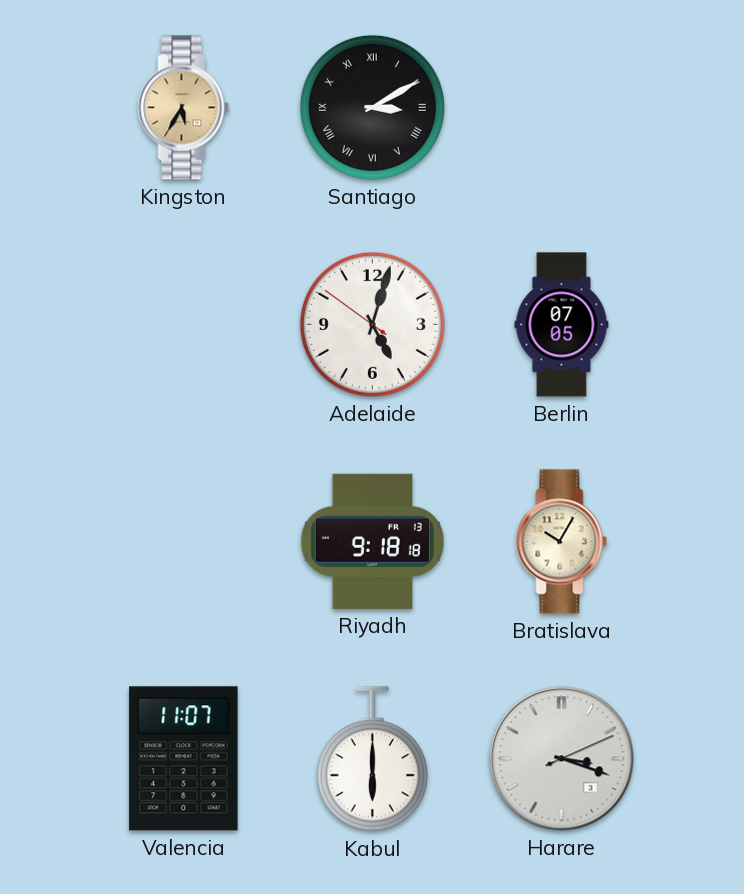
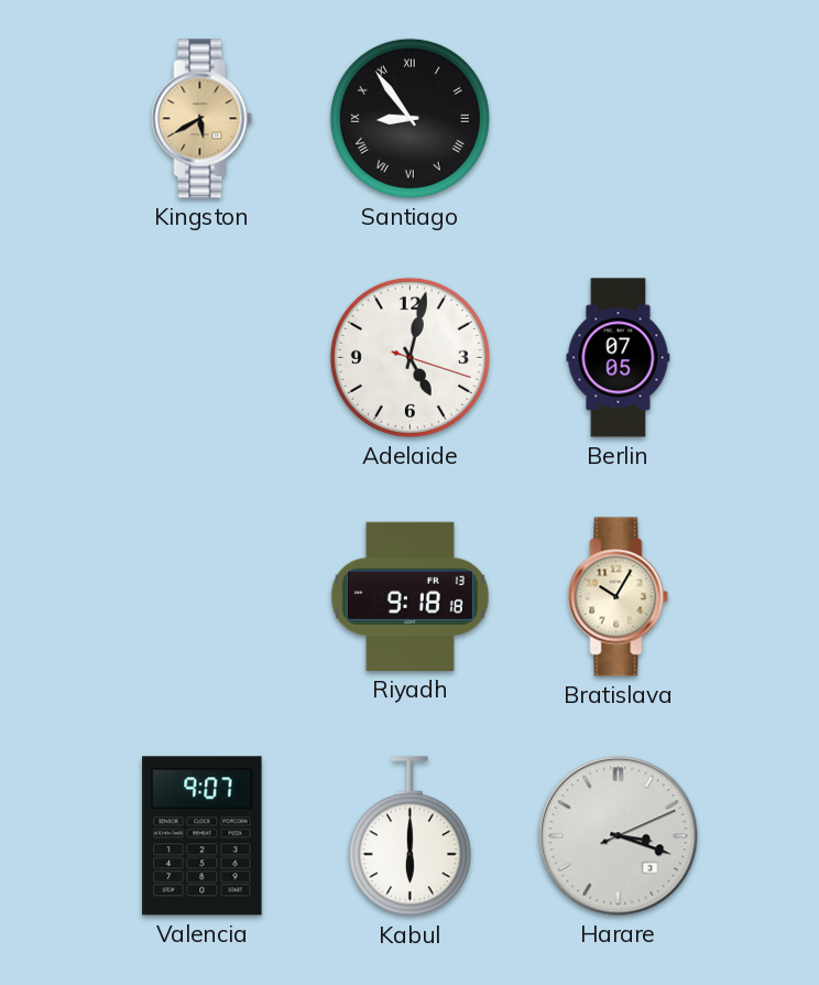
Kingston: 5:35 -> 5:40
Santiago: 3:10 -> 8:54
Adelaide: 5:02:51 -> 5:02:18
Valencia: 11:07 -> 9:07
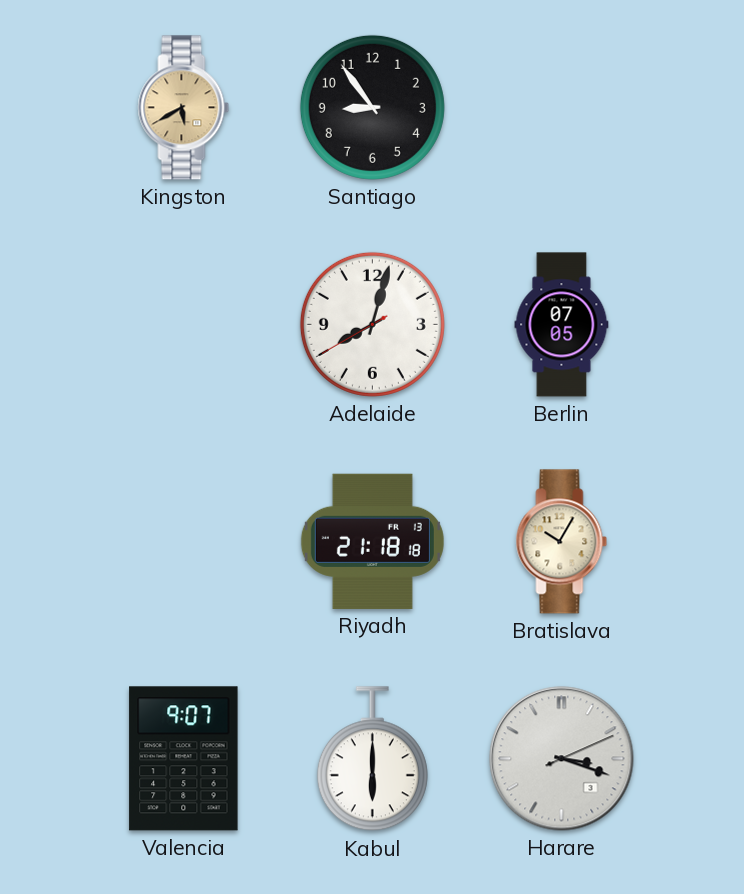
Santiago numerals: Roman -> Arabic
Adelaide: 5:02 -> 8:02
Riyadh: 9:18 -> 21:18
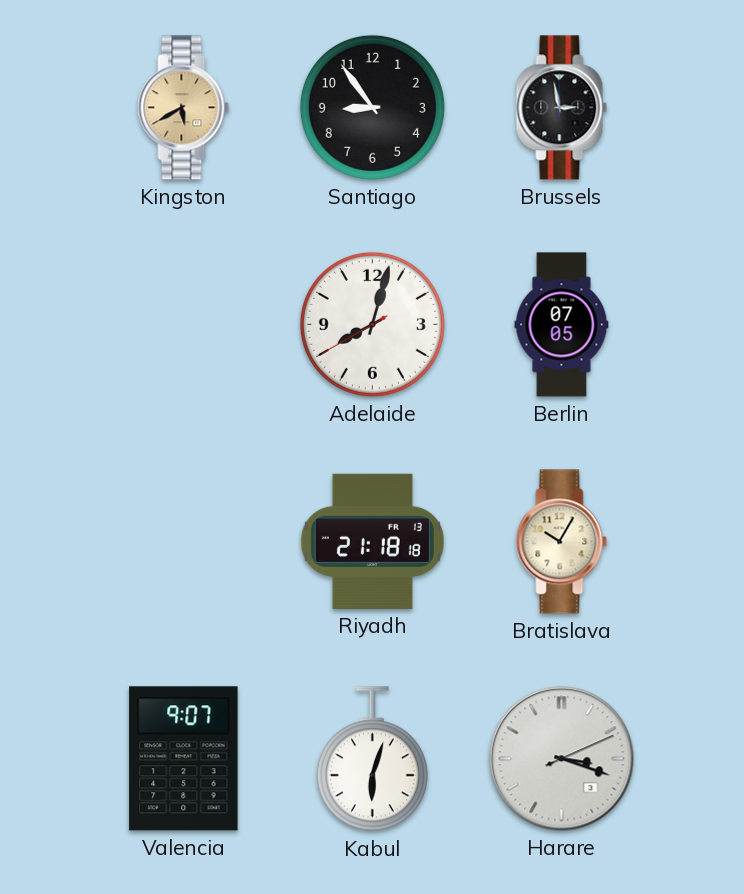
Brussels: none -> 2:58
Kabul: 6:00 -> 6:03
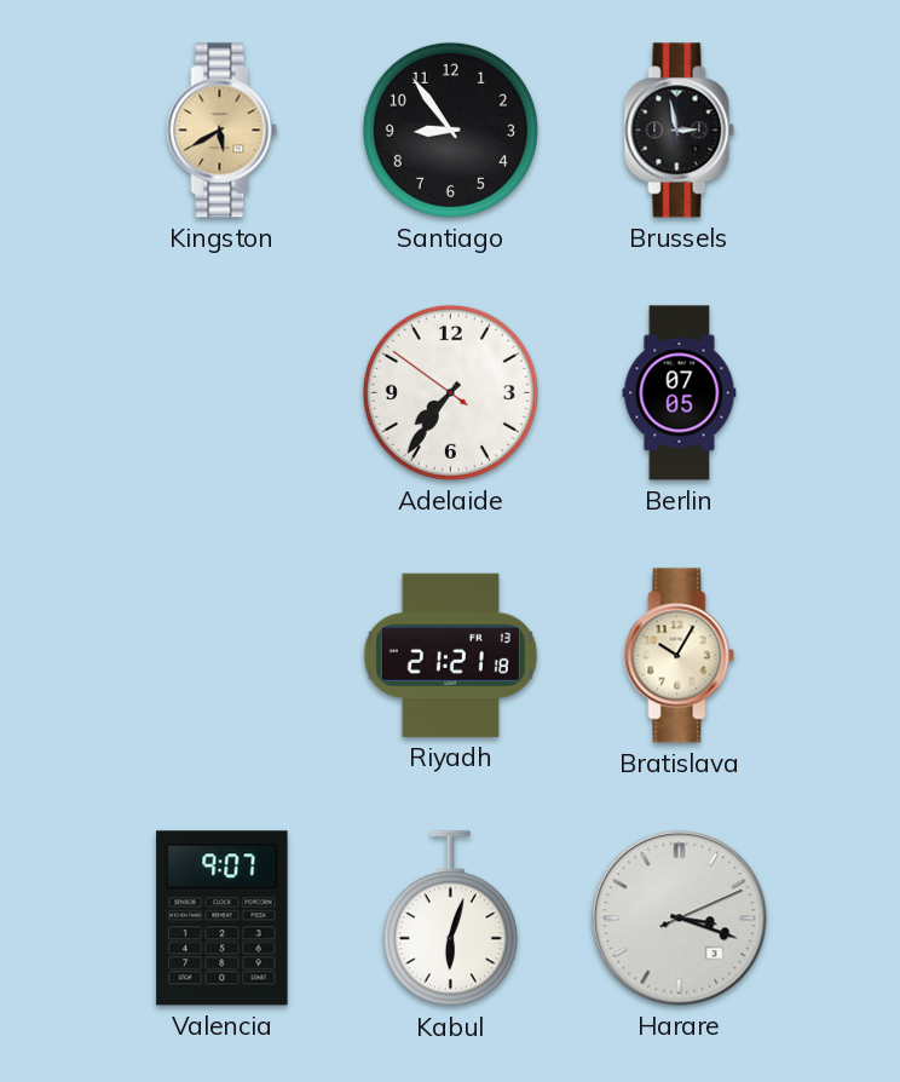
Adelaide: 8:02 -> 7:35
Riyadh: 21:18 -> 21:21
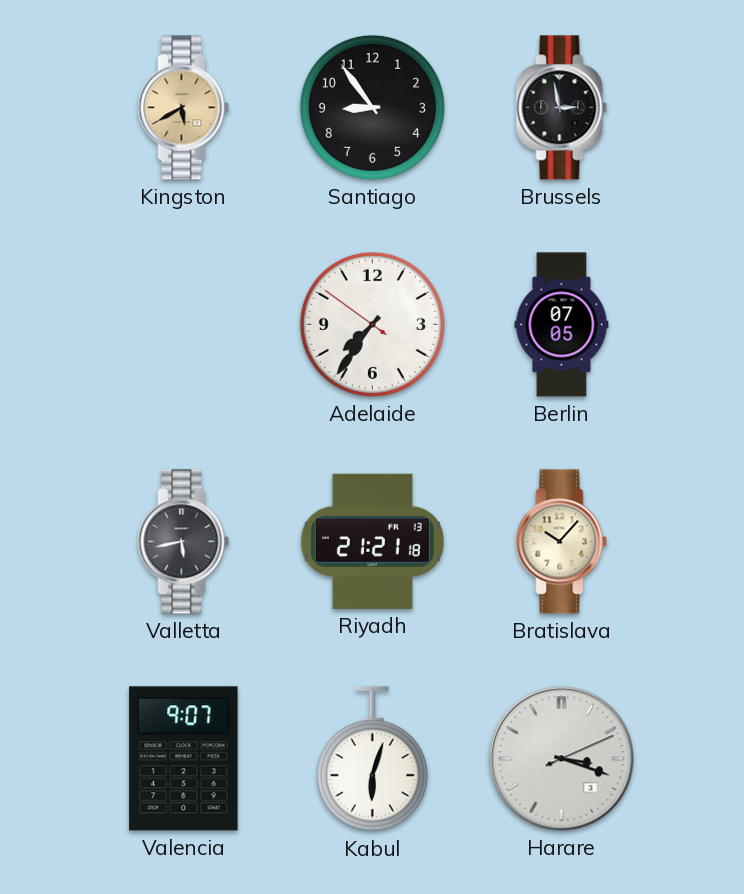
Valletta: none -> 5:43
Bratislava: 10:05 -> 10:07
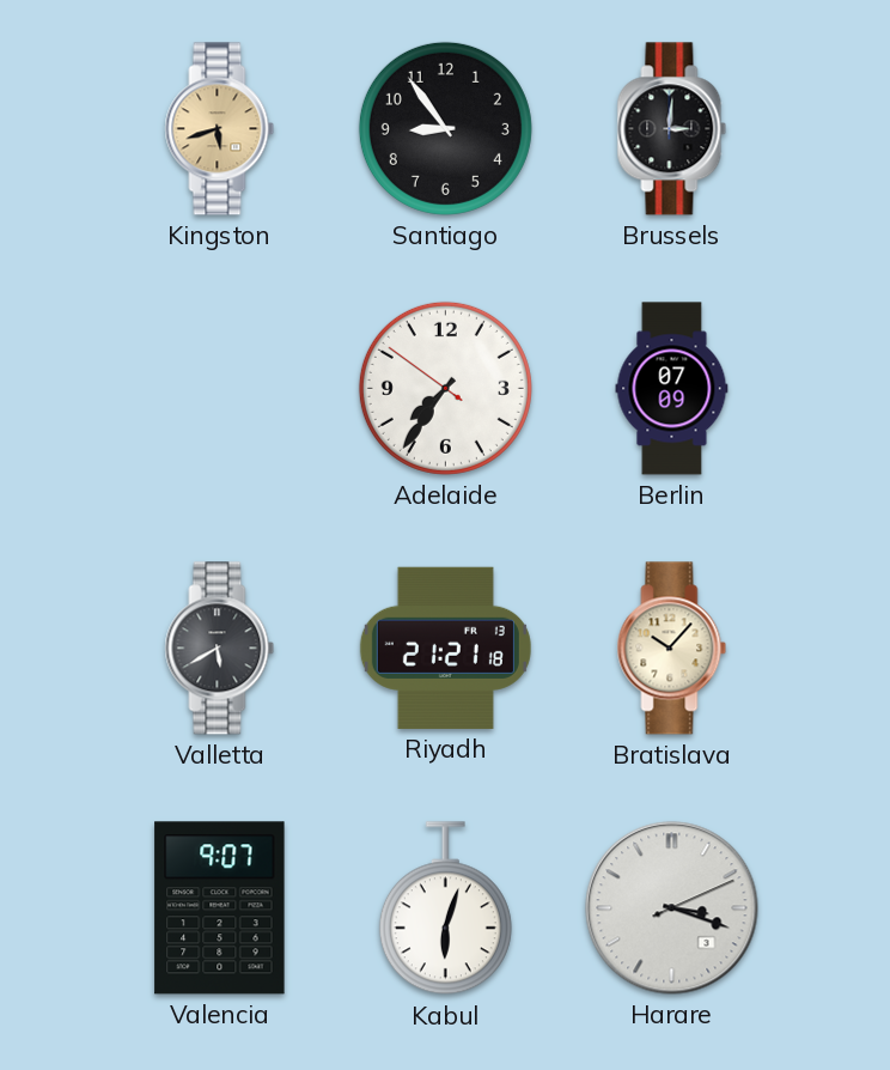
Kingston: 5:40 -> 5:42
Brussels: 2:58 -> 3:01
Berlin: 07:05 -> 07:09
Valletta: 5:43 -> 5:40
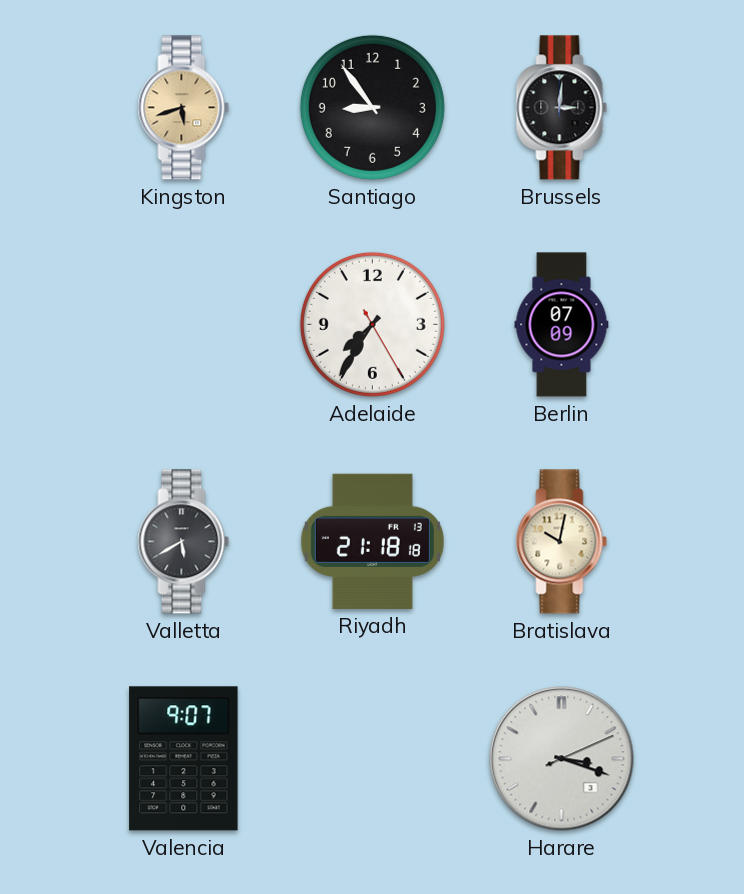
Adelaide: 7:35:51 -> 7:35:25
Riyadh: 21:21 -> 21:18
Bratislava: 10:07 -> 10:02
Kabul: 6:03 -> none
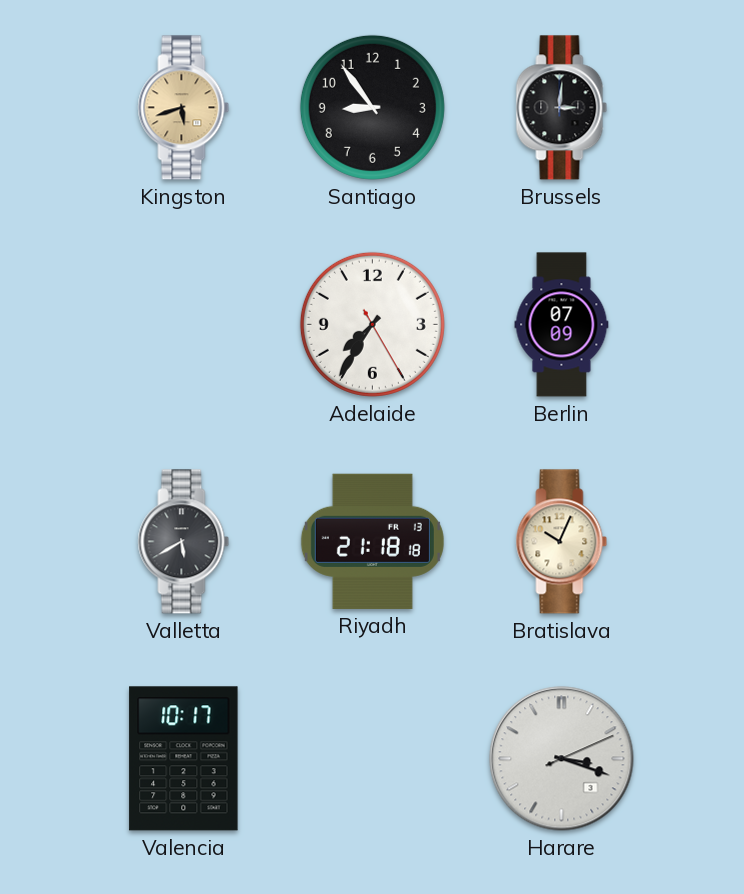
Bratislava: 10:02 -> 10:04
Valencia: 9:07 -> 10:17
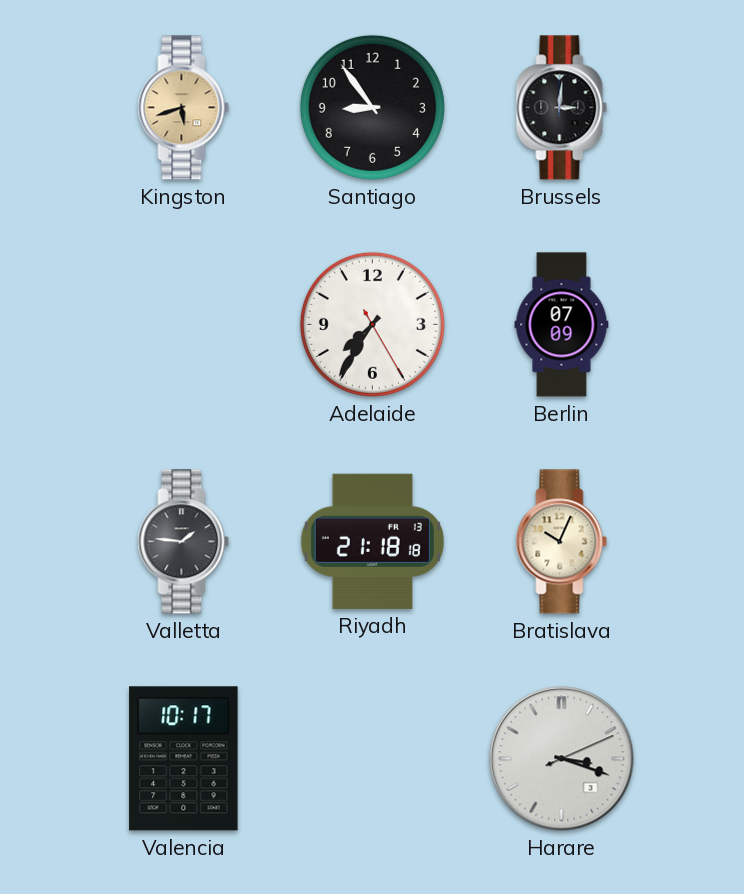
Valletta: 5:40 -> 1:46
